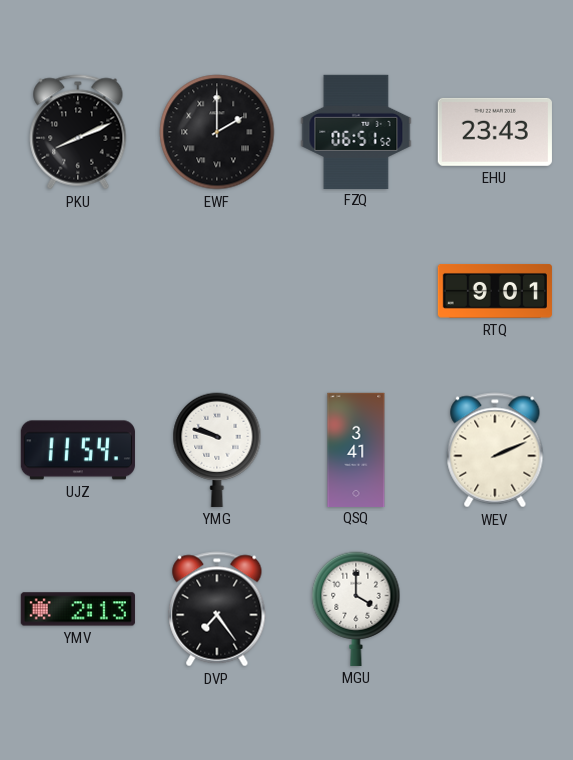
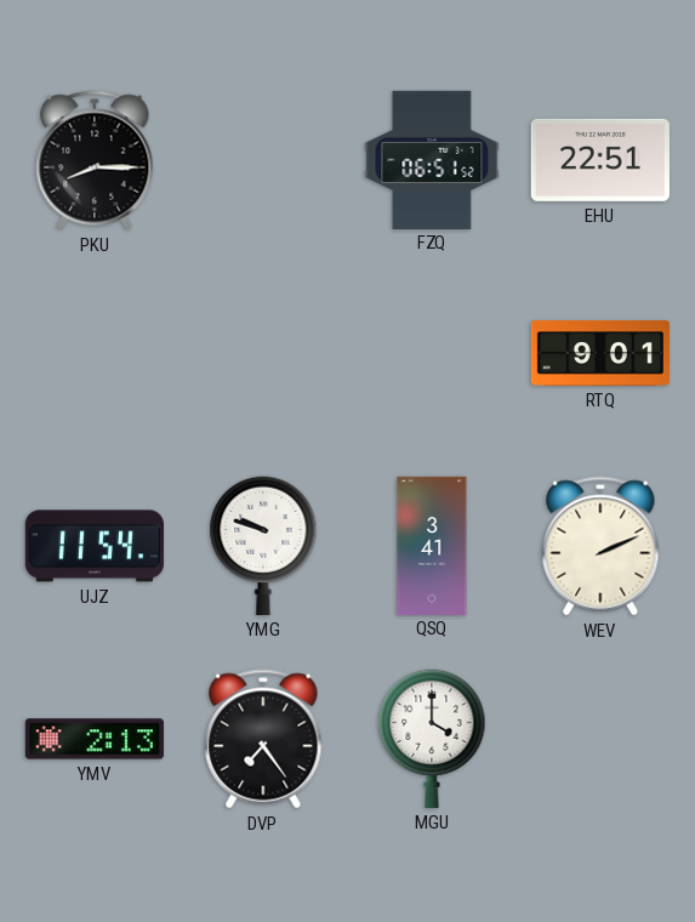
PKU: 8:11 -> 8:15
EWF: 2:00 -> none
EHU: 23:43 -> 22:51
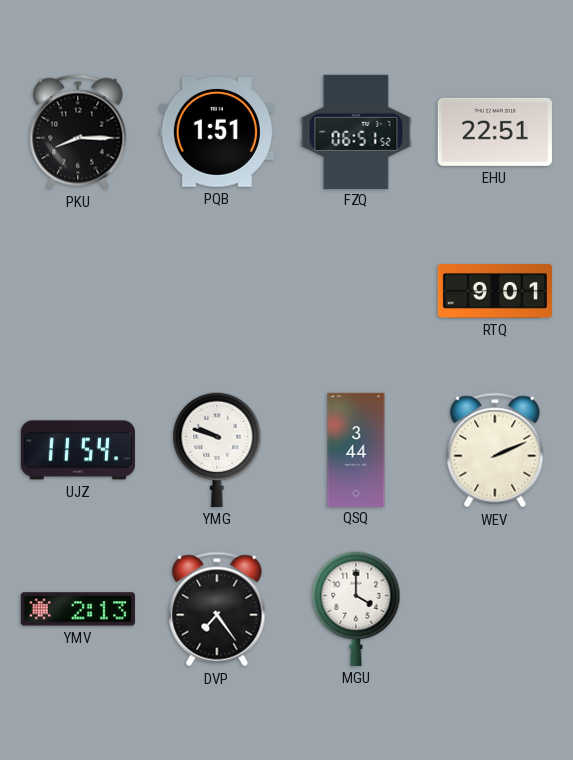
PQB: none -> 1:51
QSQ: 3:41 -> 3:44
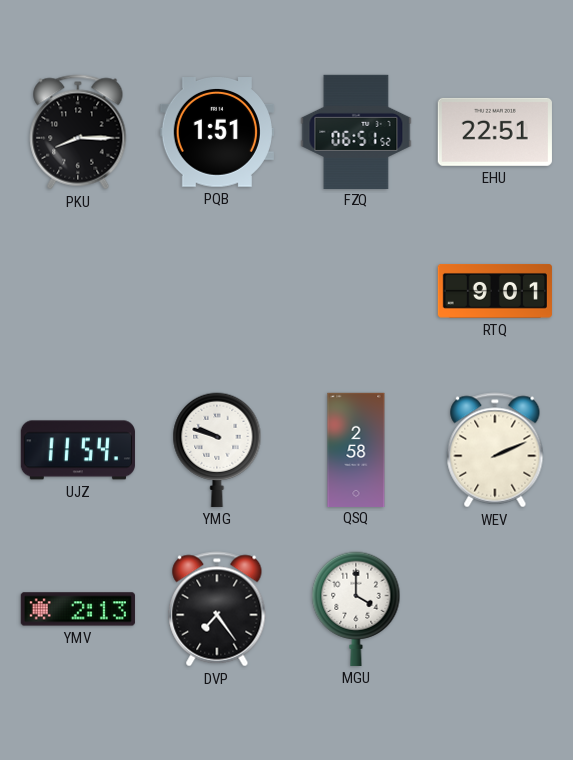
QSQ: 3:44 -> 2:58
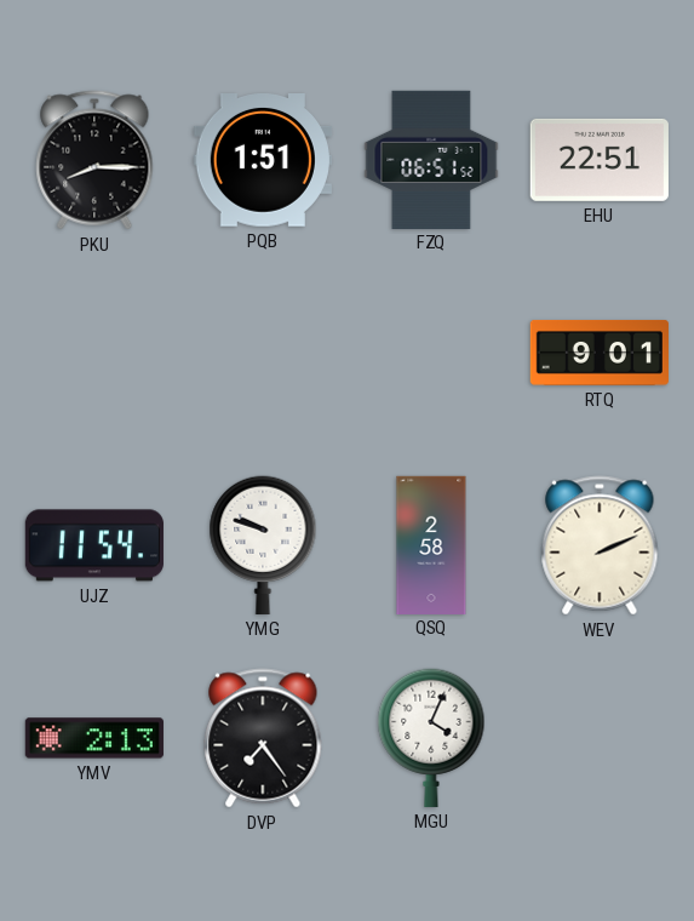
MGU: 4:00 -> 4:04
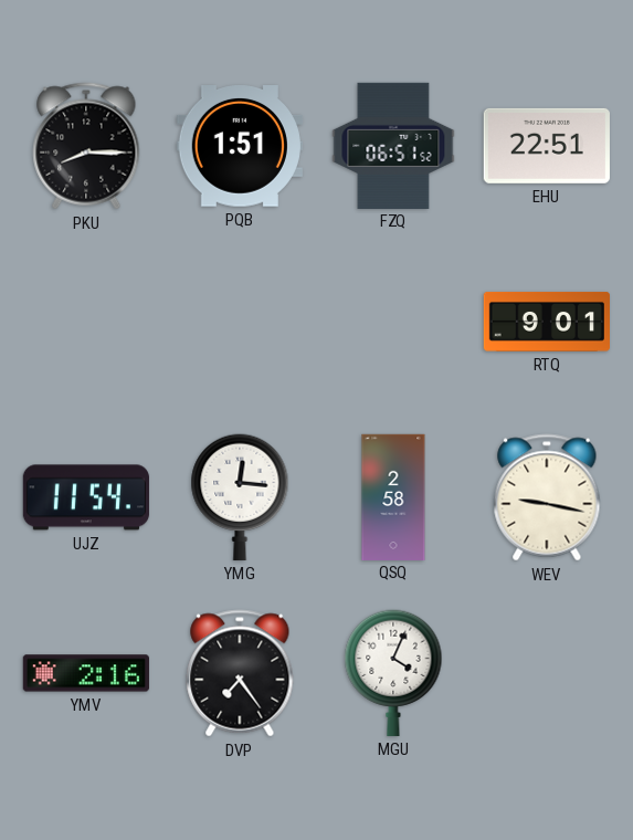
YMG: 9:48 -> 12:16
WEV: 2:11 -> 9:17
YMV: 2:13 -> 2:16
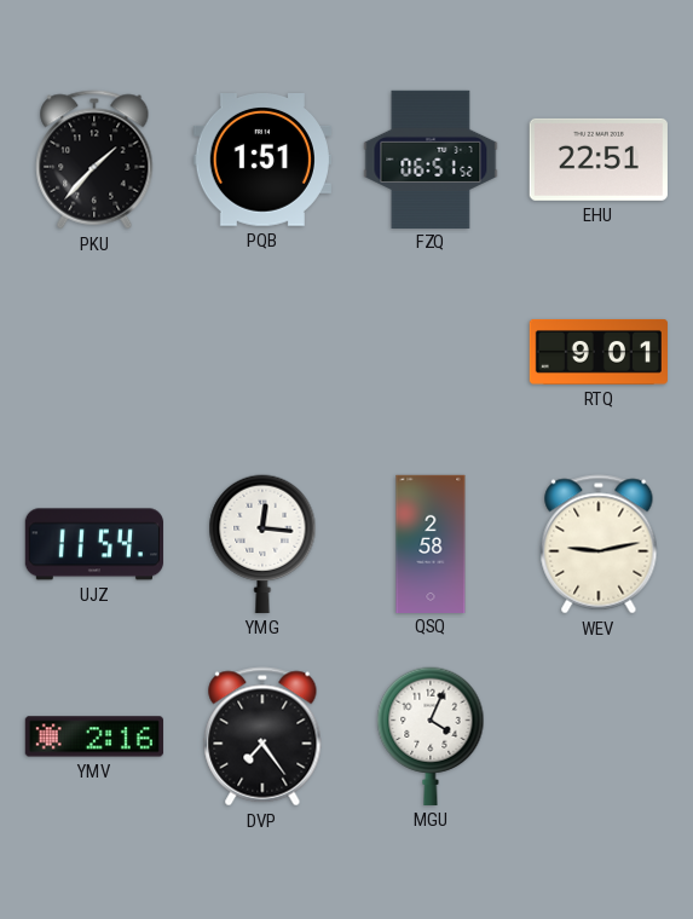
PKU: 8:15 -> 1:37
WEV: 9:17 -> 9:13
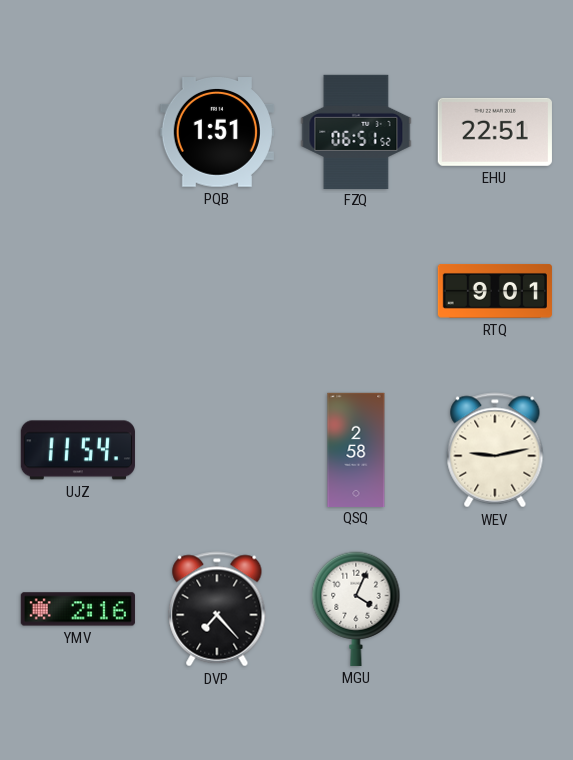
PKU: 1:37 -> none
YMG: 12:16 -> none
DVP: 7:24 -> 7:23
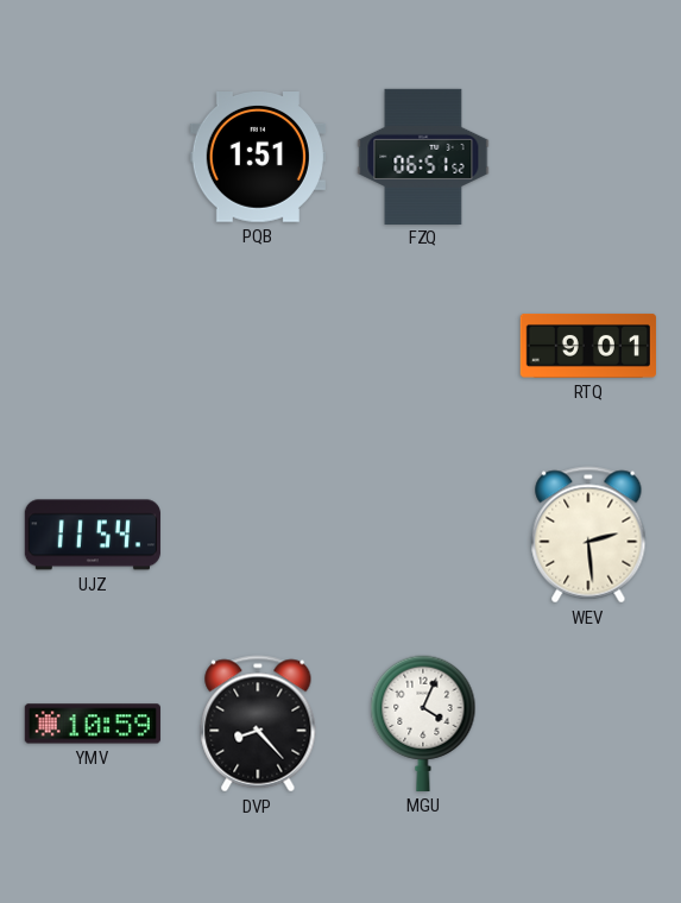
EHU: 22:51 -> none
QSQ: 2:58 -> none
WEV: 9:13 -> 2:29
YMV: 2:16 -> 10:59
DVP: 7:23 -> 8:23
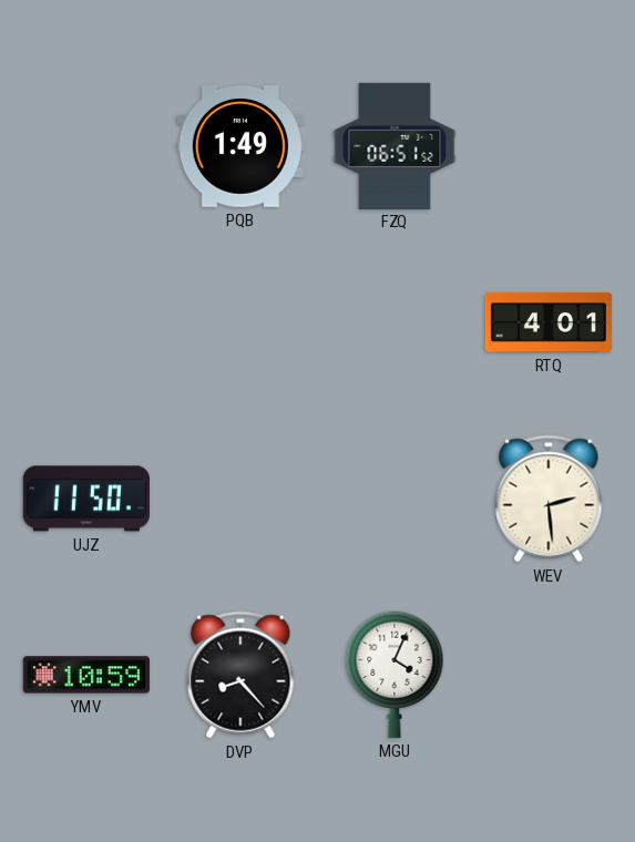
PQB: 1:51 -> 1:49
RTQ: 9:01 -> 4:01
UJZ: 11:54 -> 11:50
